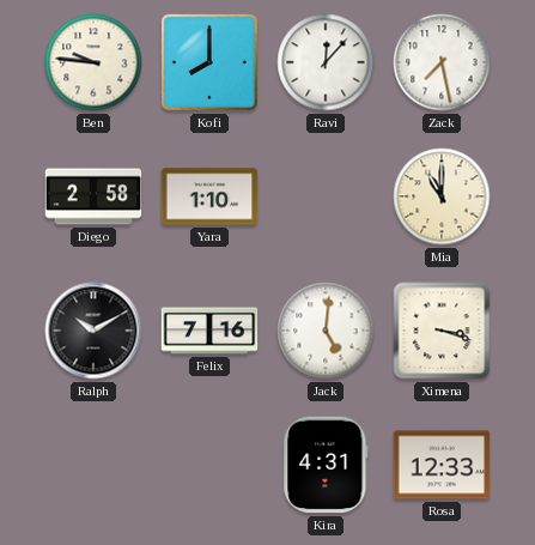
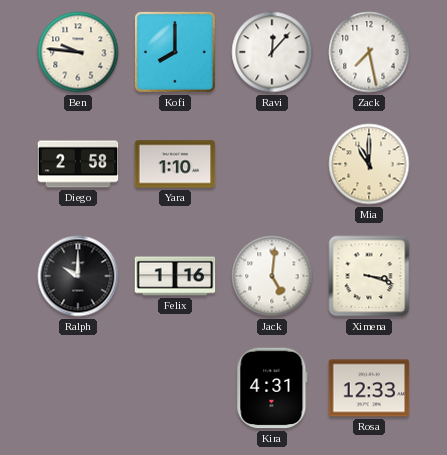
Ralph: 10:10 -> 10:00
Felix: 7:16 -> 1:16
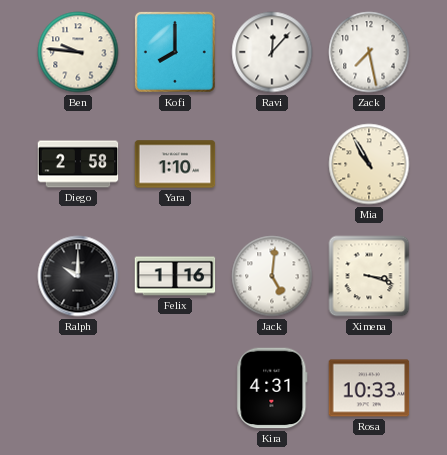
Mia: 11:00 -> 10:55
Rosa: 12:33 -> 10:33
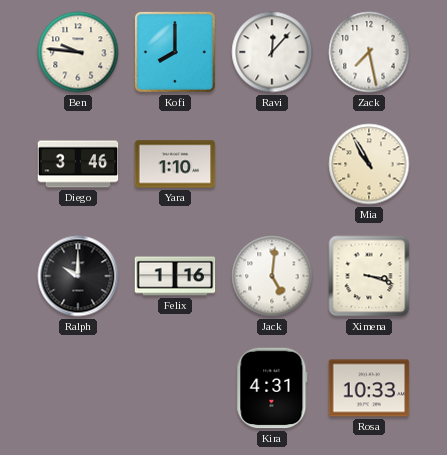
Diego: 2:58 -> 3:46
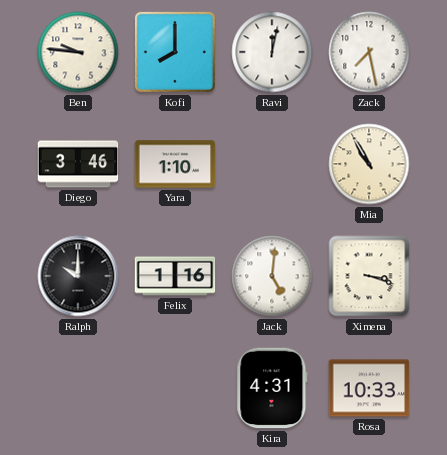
Ravi: 12:07 -> 12:02
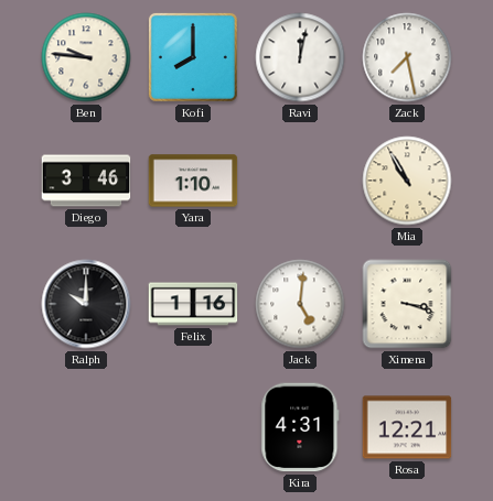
Rosa: 10:33 -> 12:21
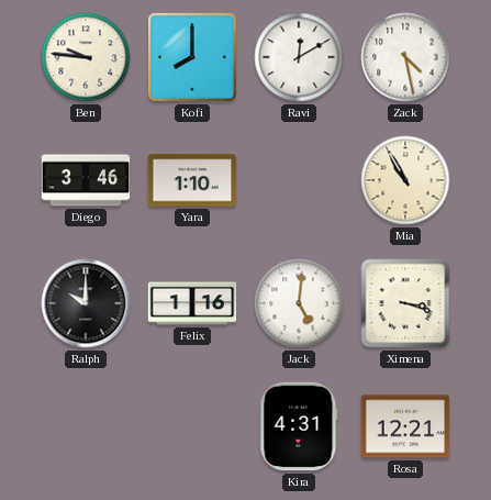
Ravi: 12:02 -> 12:10
Zack: 7:28 -> 4:28
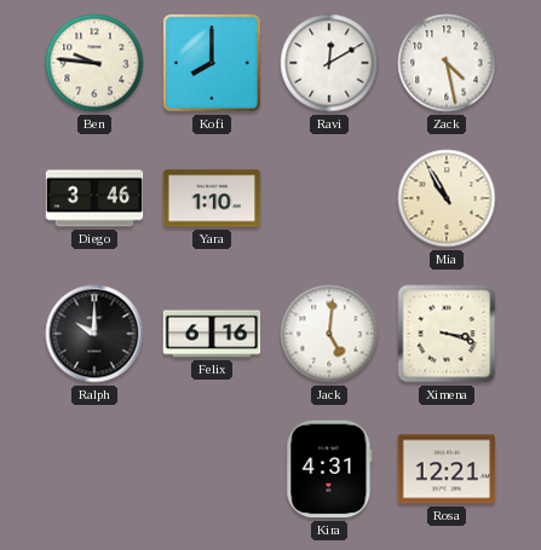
Felix: 1:16 -> 6:16
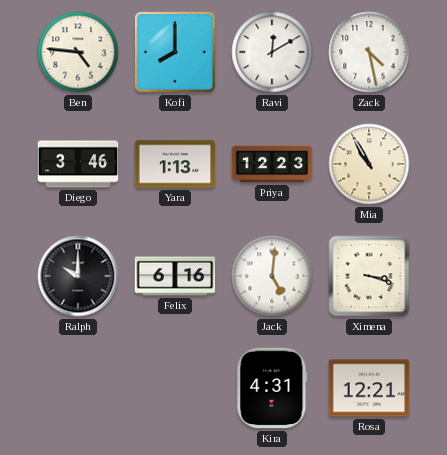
Ben: 9:46 -> 4:46
Yara: 1:10 -> 1:13
Priya: none -> 12:23
